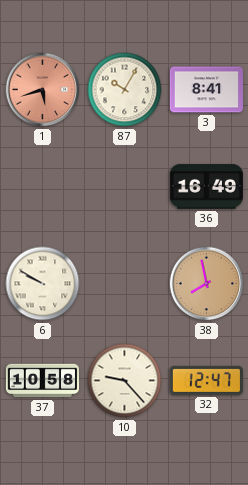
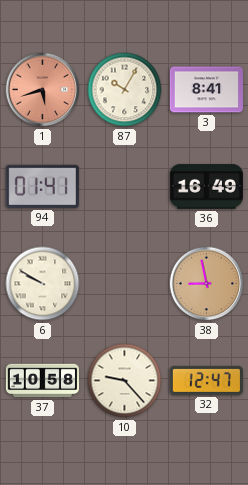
94: none -> 01:41
38: 7:58 -> 8:58
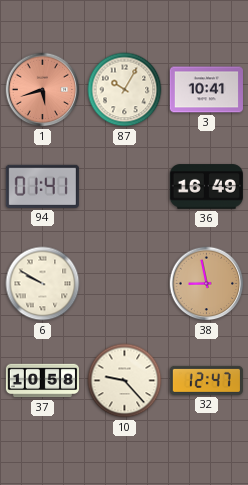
3: 8:41 -> 10:41
